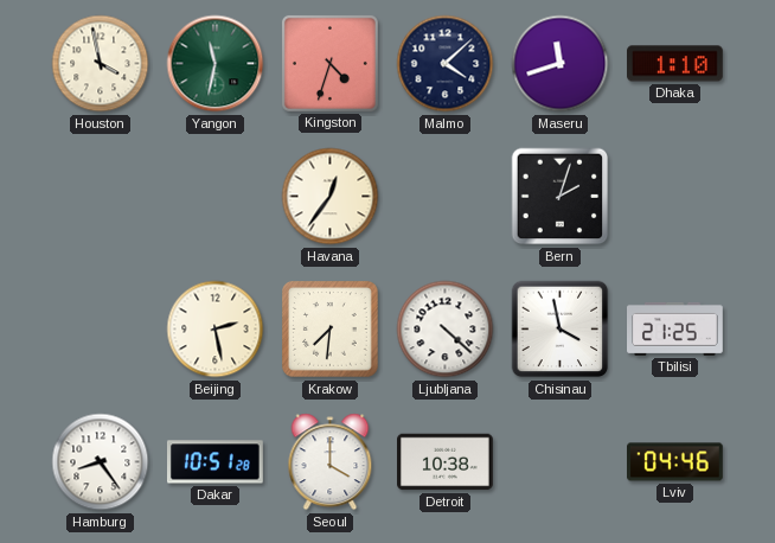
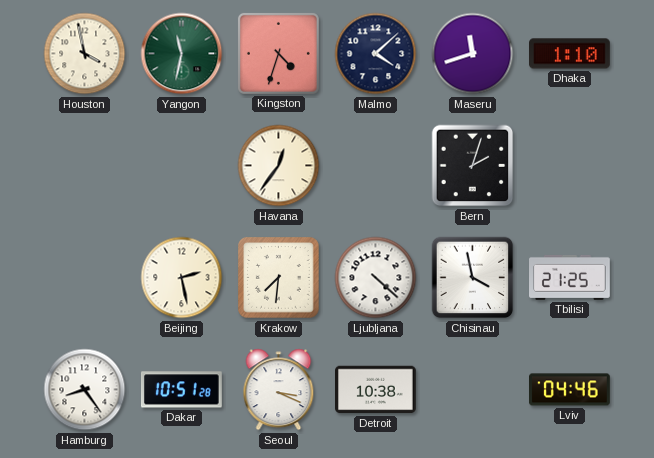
Seoul: 4:00 -> 3:19
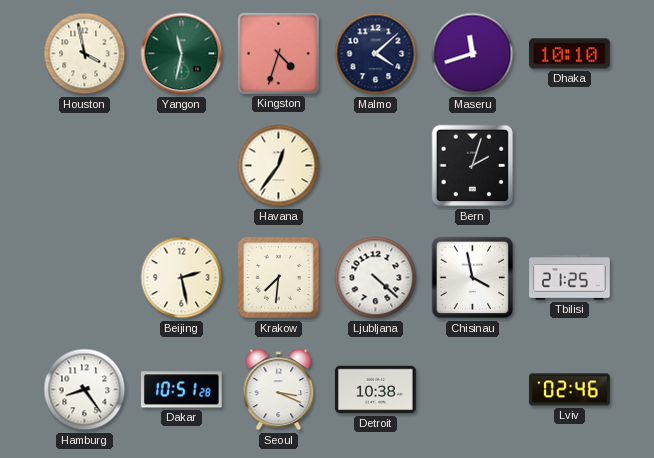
Dhaka: 1:10 -> 10:10
Lviv: 04:46 -> 02:46
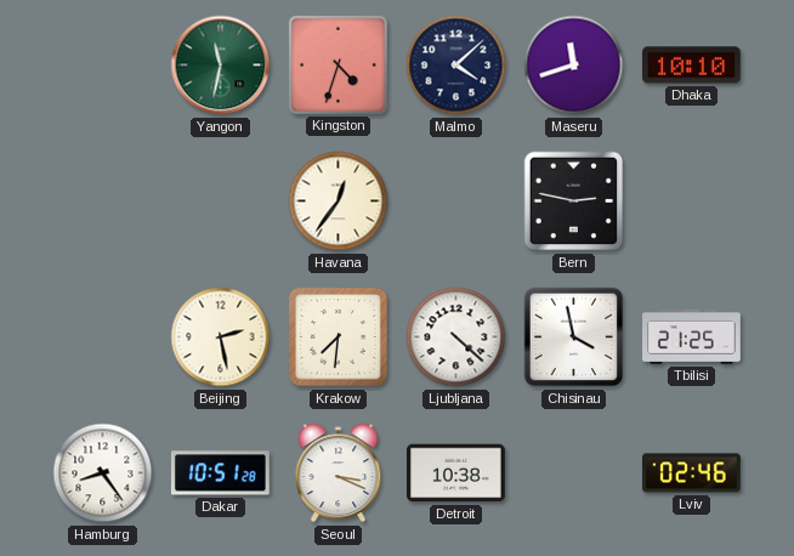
Houston: 3:58 -> none
Bern: 2:03 -> 2:47
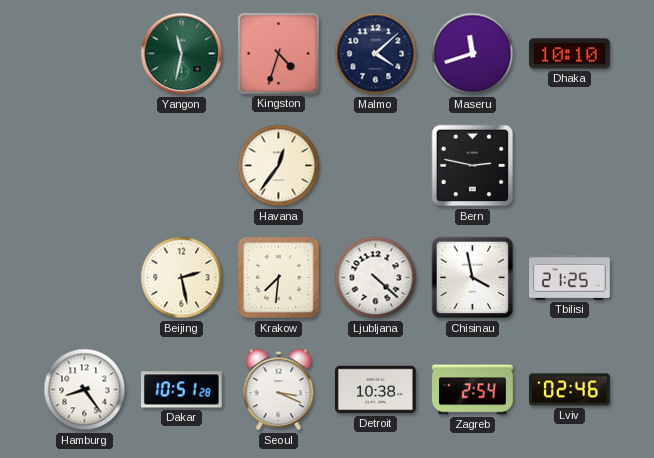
Zagreb: none -> 2:54
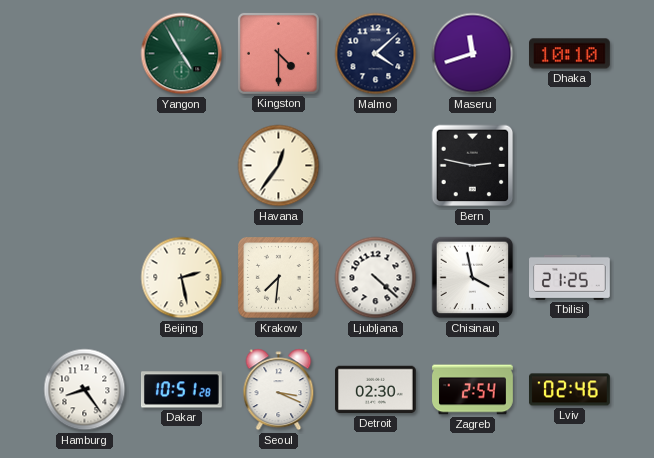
Yangon: 11:32 -> 4:55
Kingston: 4:33 -> 4:30
Detroit: 10:38 -> 02:30
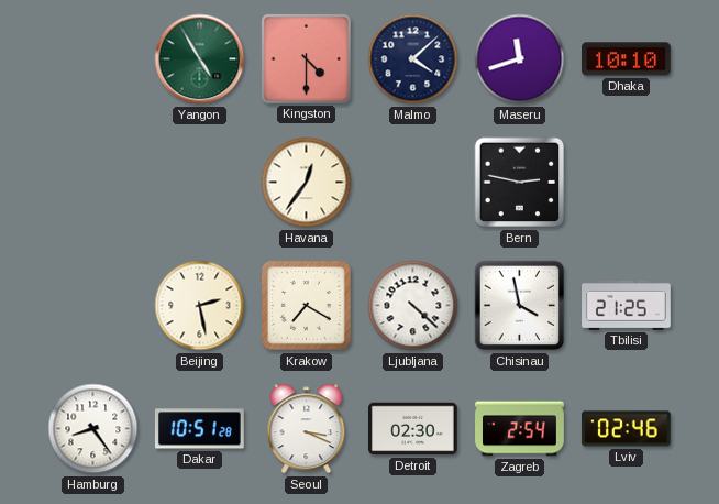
Krakow: 7:31 -> 7:20
